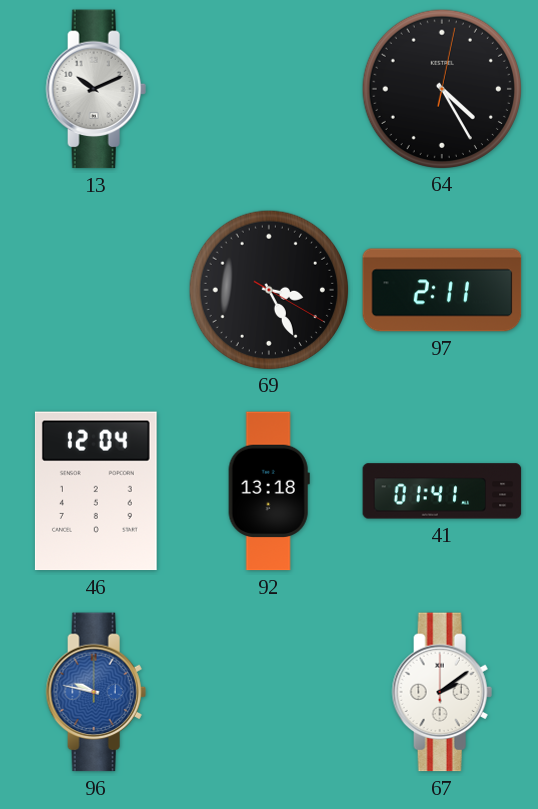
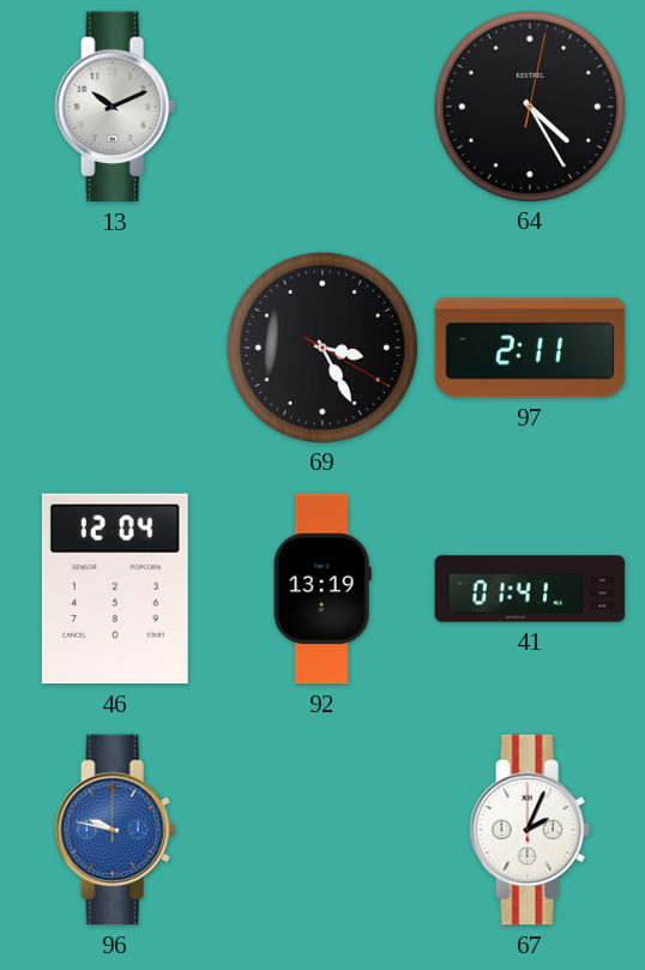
92: 13:18 -> 13:19
67: 2:09 -> 2:04
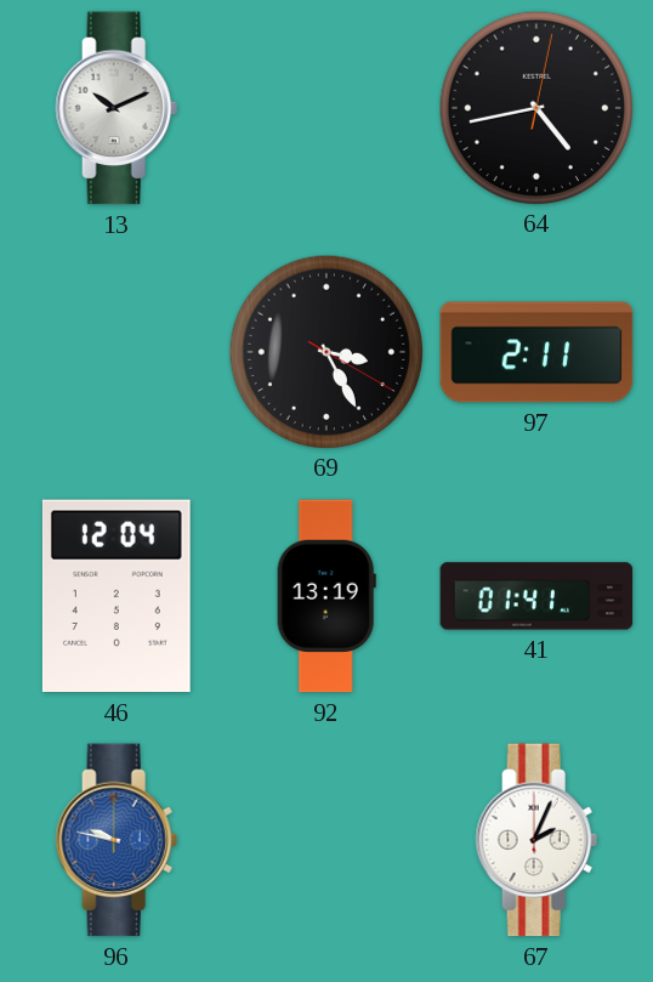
64: 4:25 -> 4:43
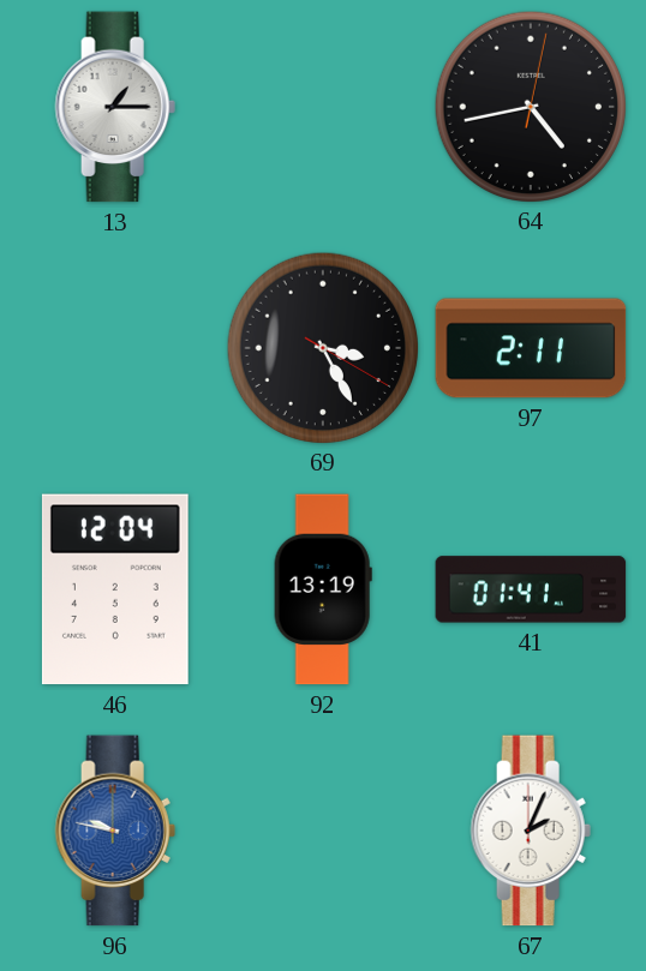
13: 10:11 -> 1:15
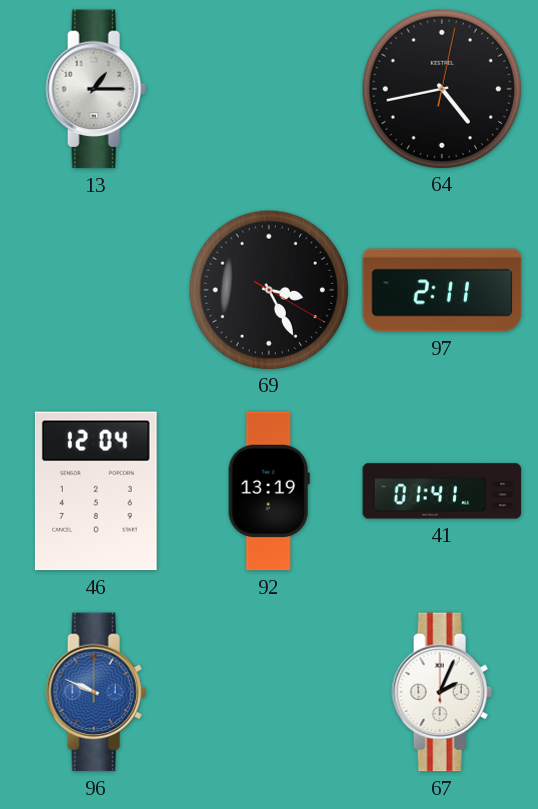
96: 9:47 -> 9:49
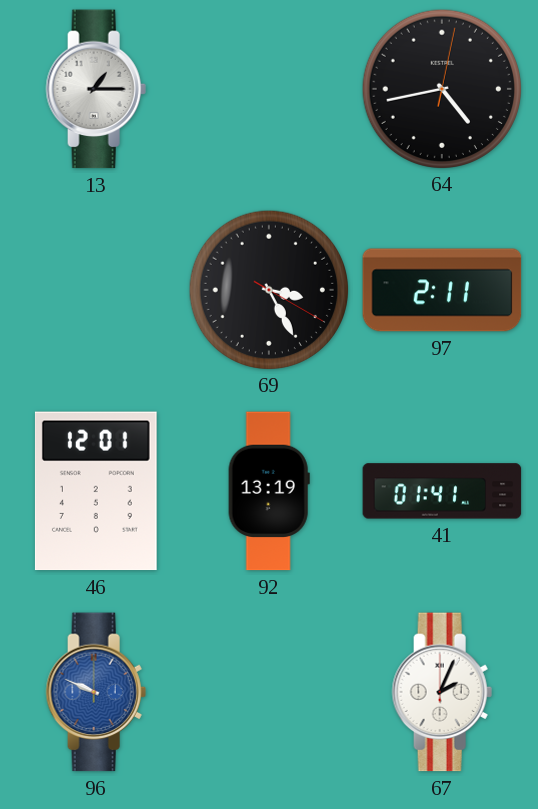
46: 12:04 -> 12:01
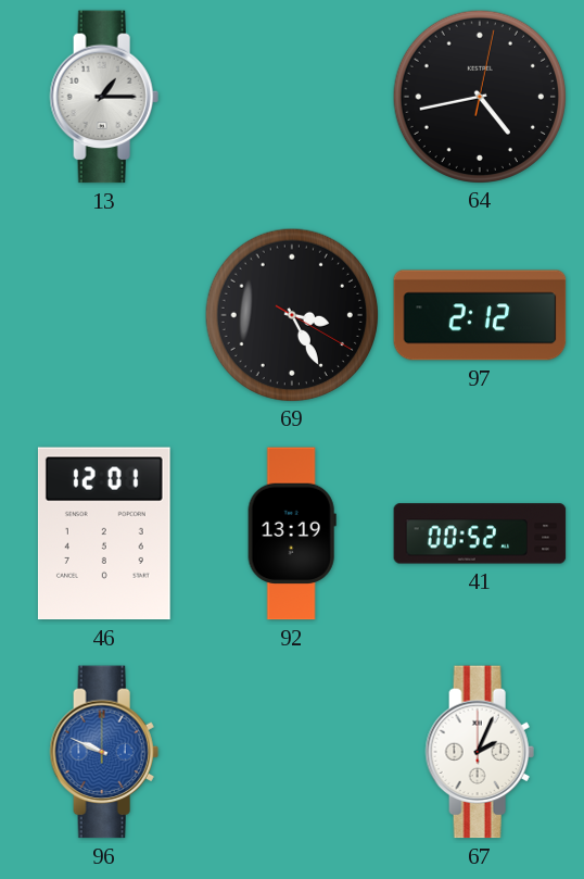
97: 2:11 -> 2:12
41: 01:41 -> 00:52
